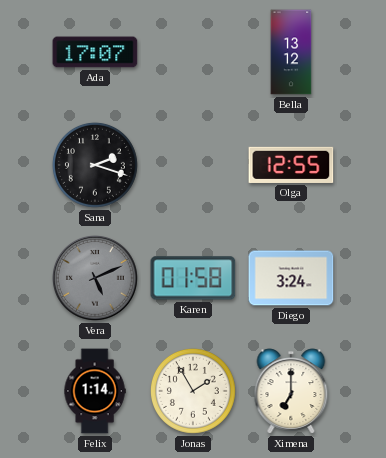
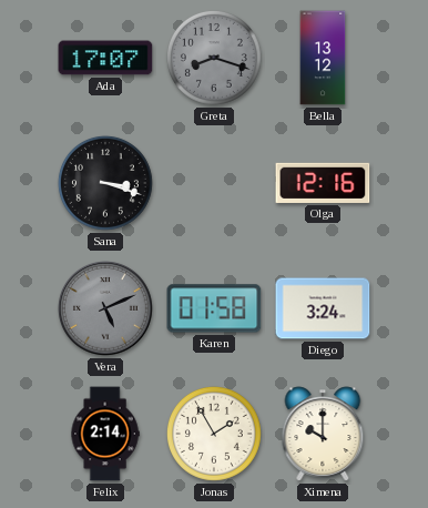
Greta: none -> 8:18
Sana: 2:18 -> 3:18
Olga: 12:55 -> 12:16
Felix: 1:14 -> 2:14
Ximena: 7:00 -> 10:00
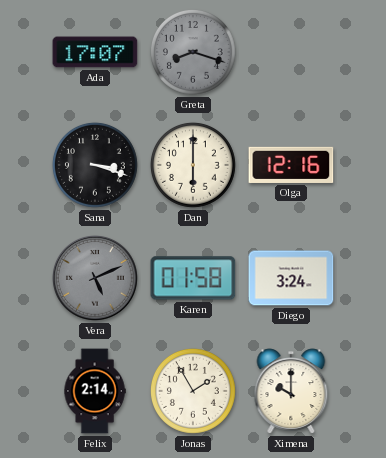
Bella: 13:12 -> none
Dan: none -> 6:00
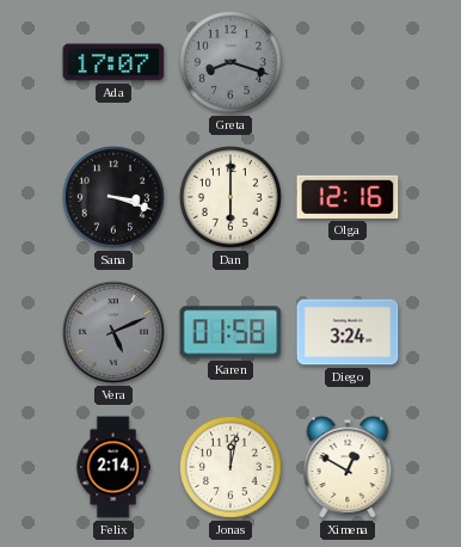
Jonas: 1:55 -> 12:02
Ximena: 10:00 -> 12:50
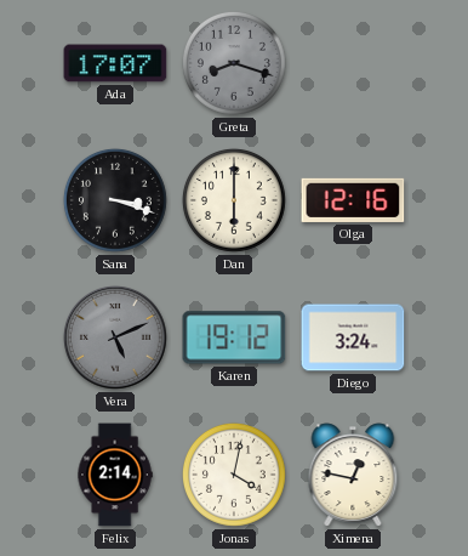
Karen: 01:58 -> 19:12
Jonas: 12:02 -> 4:02
Ximena: 12:50 -> 12:47
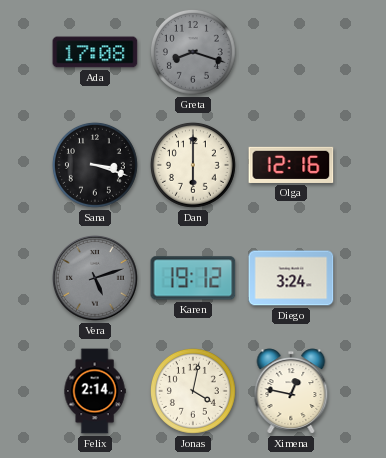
Ada: 17:07 -> 17:08
Vera: 5:11 -> 5:12
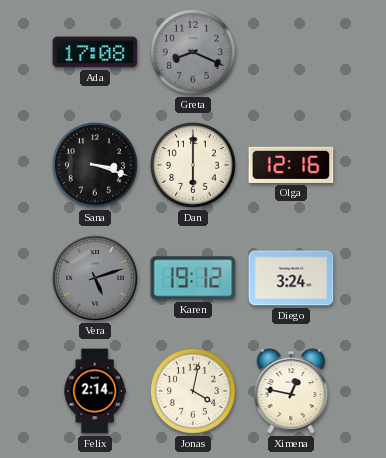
Greta: 8:18 -> 8:19
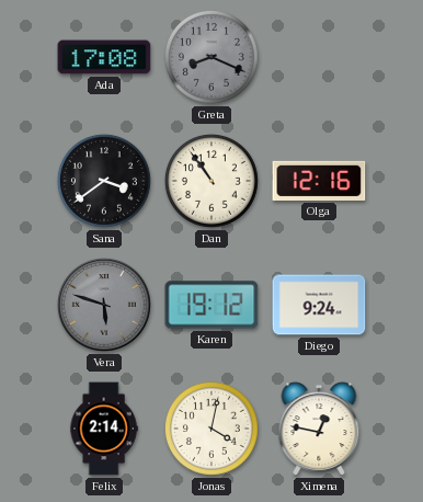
Sana: 3:18 -> 3:39
Dan: 6:00 -> 10:54
Vera: 5:12 -> 5:48
Diego: 3:24 -> 9:24
